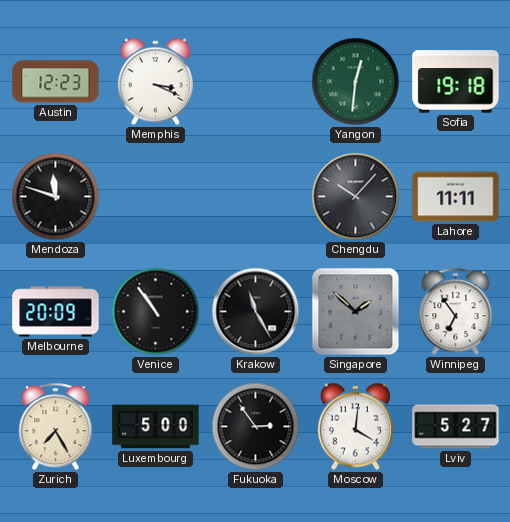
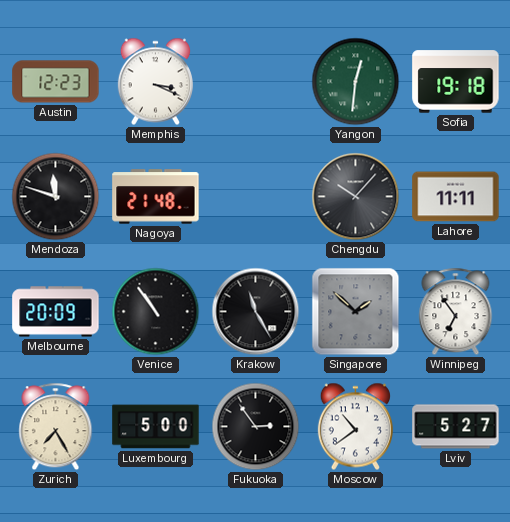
Nagoya: none -> 21:48
Moscow: 4:01 -> 10:39
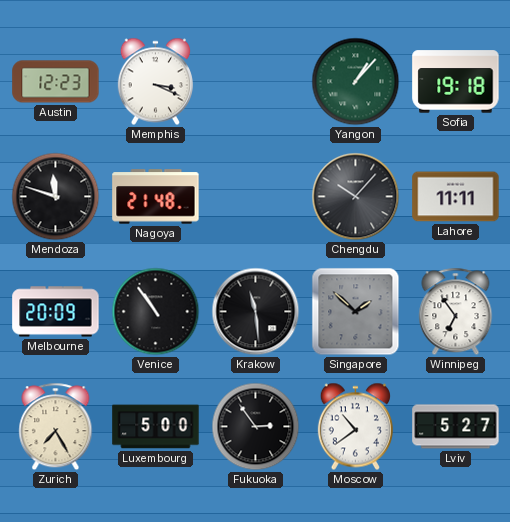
Yangon: 12:31 -> 1:07
Krakow: 11:25 -> 11:29
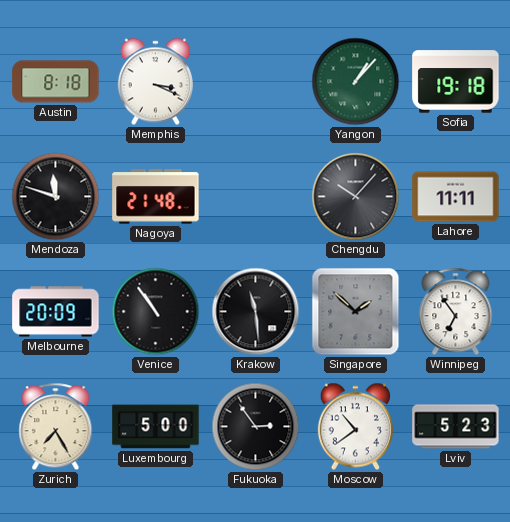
Austin: 12:23 -> 8:18
Lviv: 5:27 -> 5:23
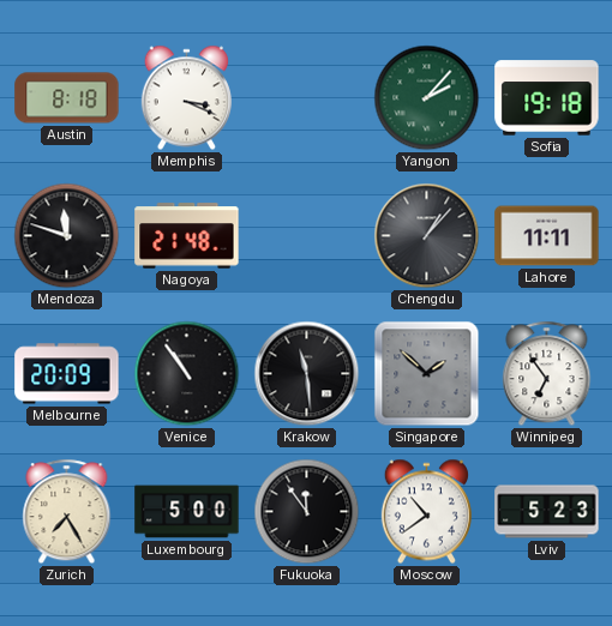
Yangon: 1:07 -> 2:07
Chengdu: 10:07 -> 1:07
Fukuoka: 2:54 -> 11:54
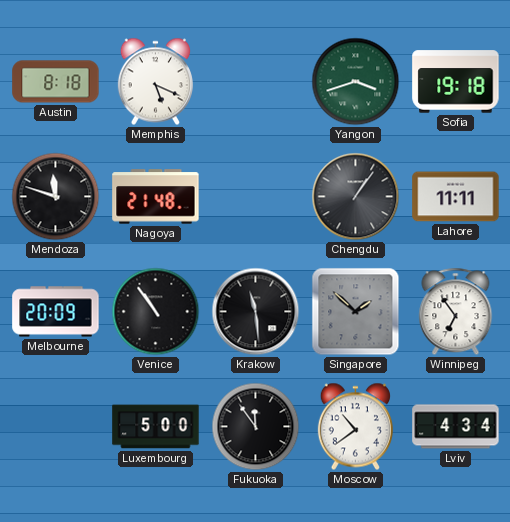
Memphis: 3:19 -> 5:19
Yangon: 2:07 -> 3:42
Chengdu: 1:07 -> 1:06
Zurich: 7:25 -> none
Lviv: 5:23 -> 4:34
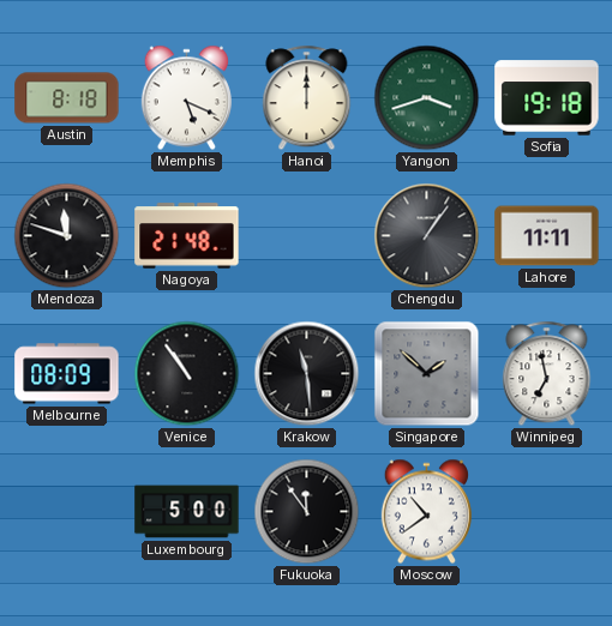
Hanoi: none -> 12:00
Melbourne: 20:09 -> 08:09
Winnipeg: 6:54 -> 6:58
Lviv: 4:34 -> none
